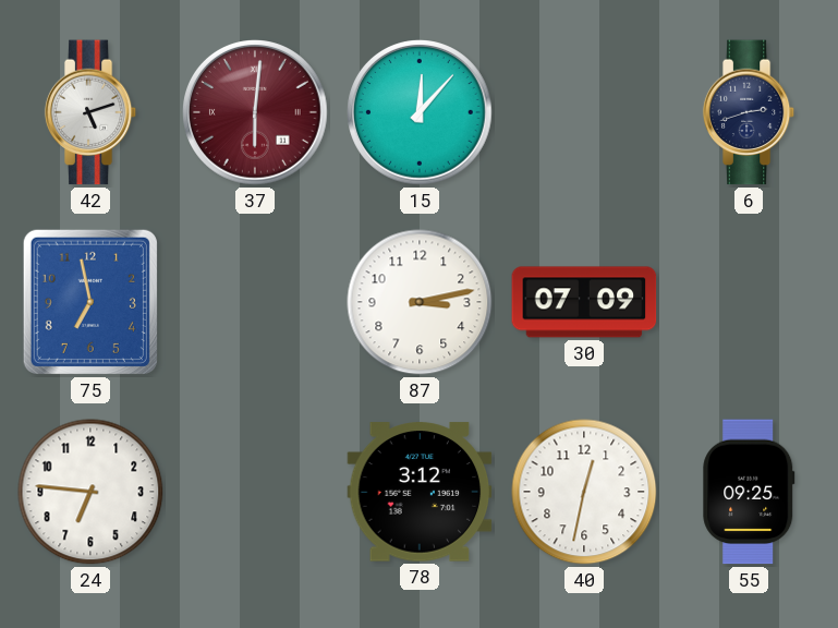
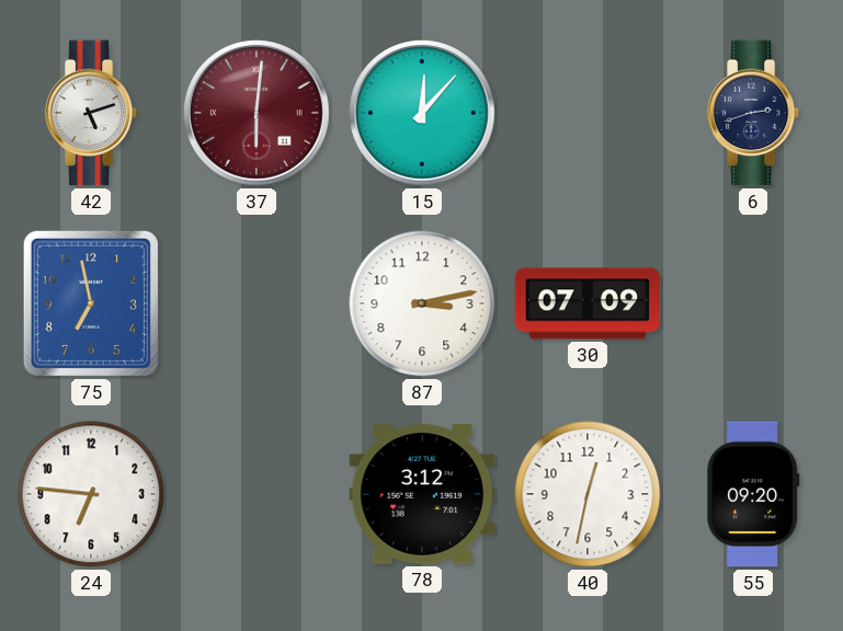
55: 09:25 -> 09:20
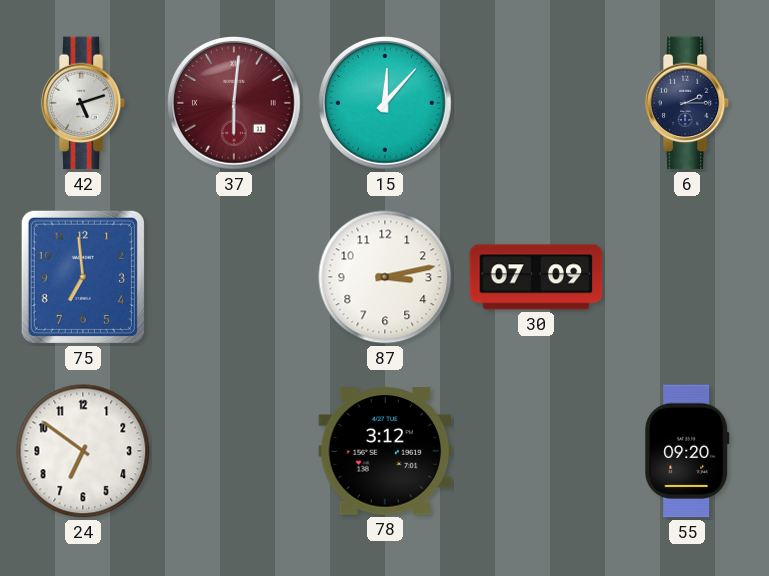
6: 2:42 -> 2:15
75: 6:58 -> 6:59
24: 6:46 -> 6:51
40: 12:32 -> none
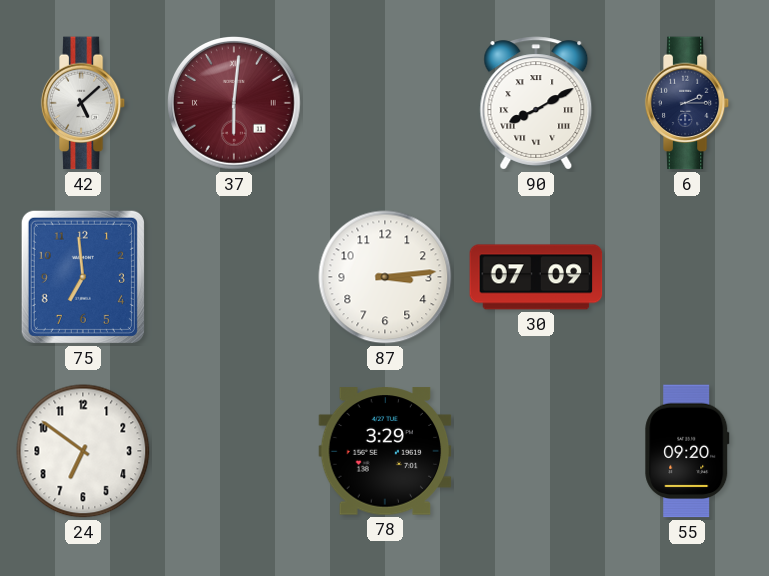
42: 5:12 -> 5:08
15: 12:07 -> none
90: none -> 8:10
87: 3:13 -> 3:14
78: 3:12 -> 3:29
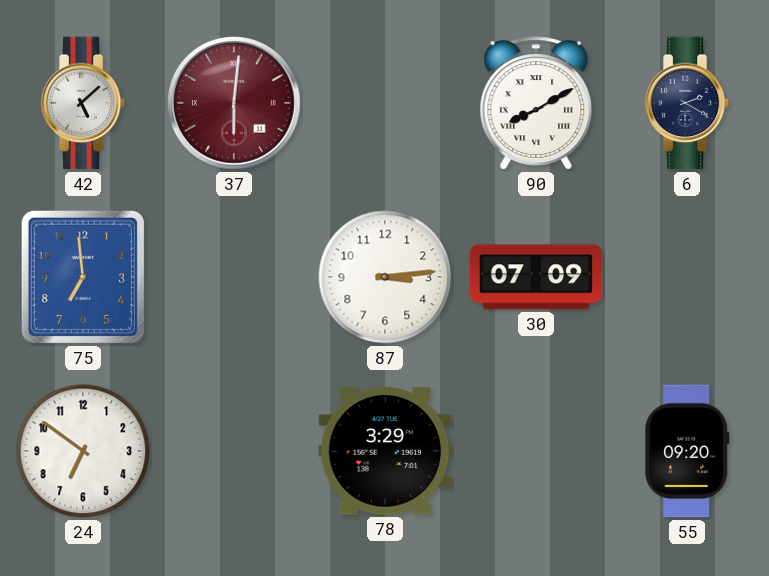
6: 2:15 -> 2:20
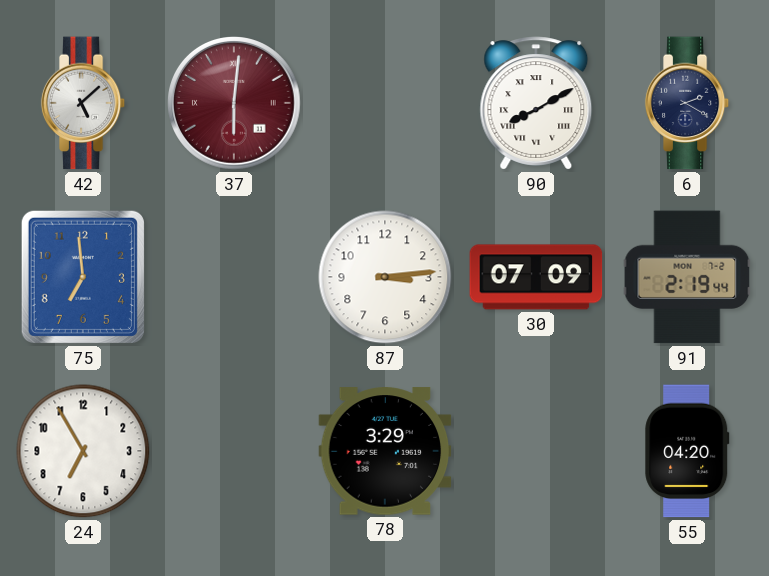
91: none -> 2:19
24: 6:51 -> 6:55
55: 09:20 -> 04:20
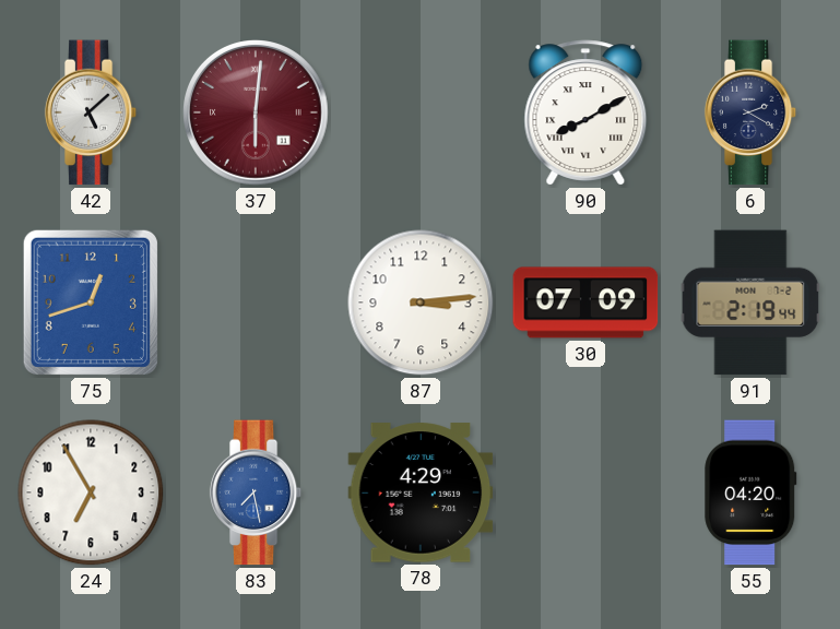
75: 6:59 -> 12:42
83: none -> 7:28
78: 3:29 -> 4:29
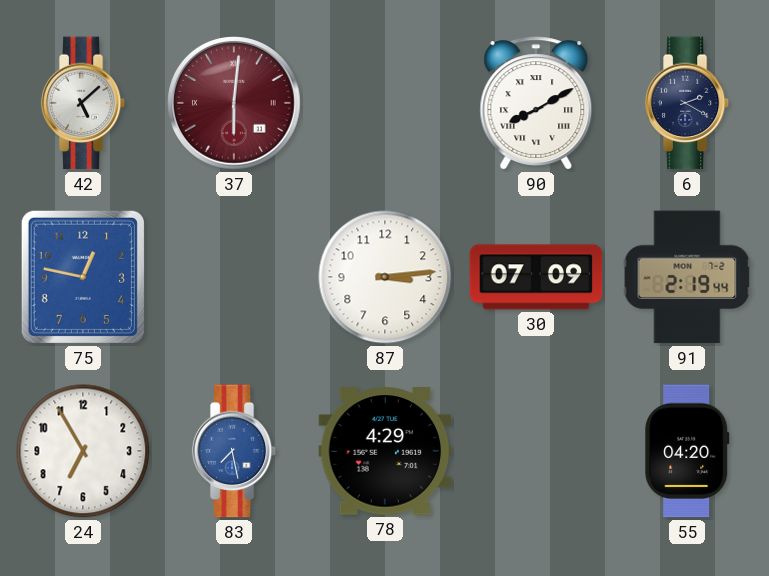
75: 12:42 -> 12:47
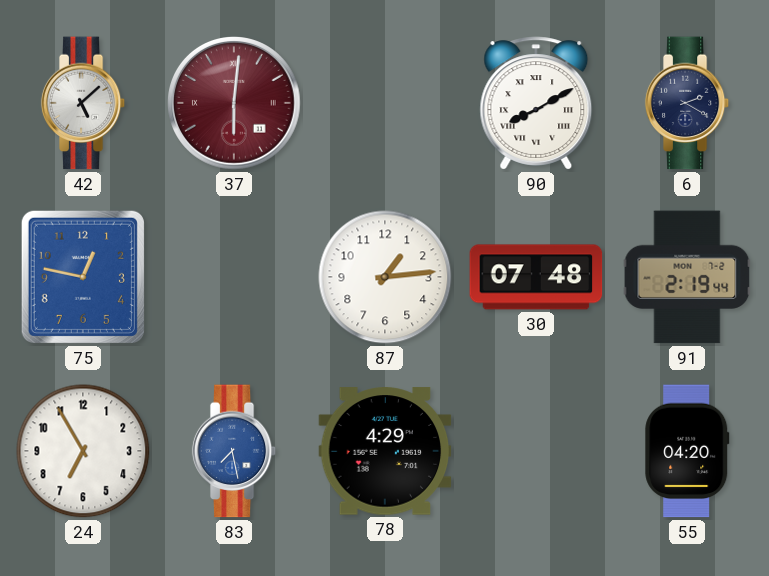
87: 3:14 -> 1:14
30: 07:09 -> 07:48
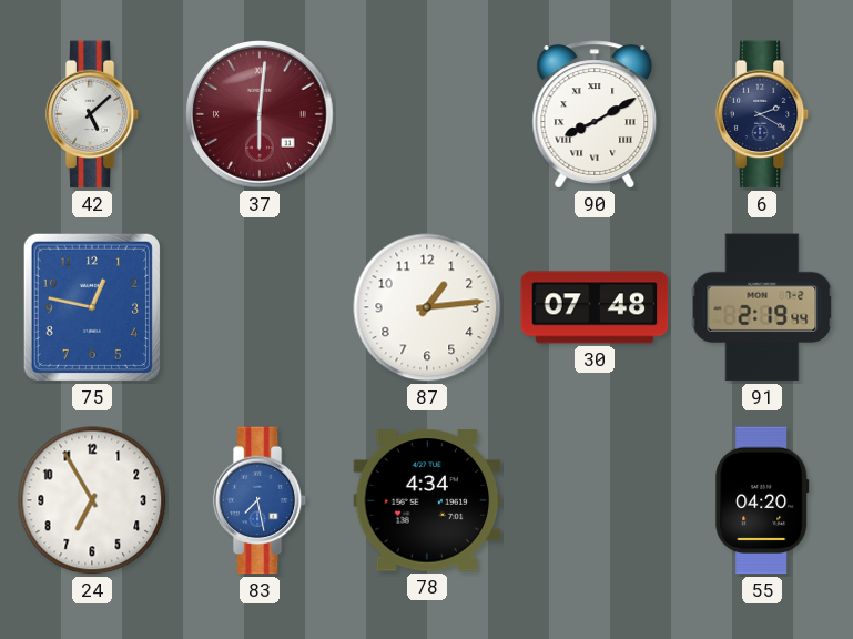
78: 4:29 -> 4:34
